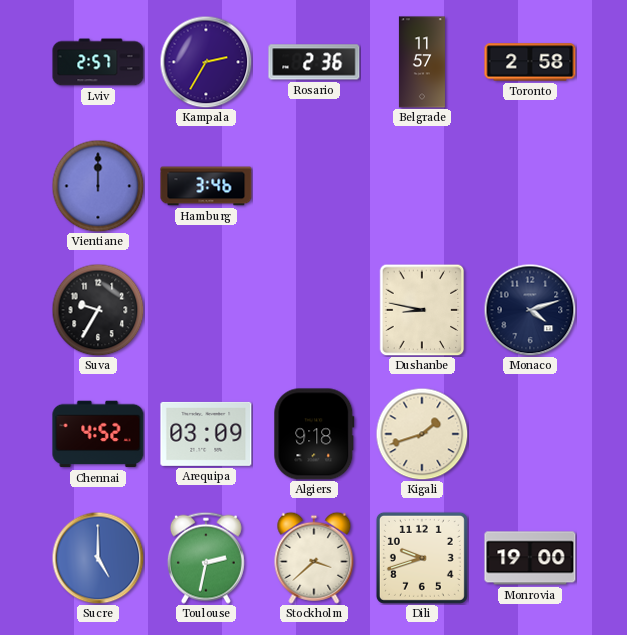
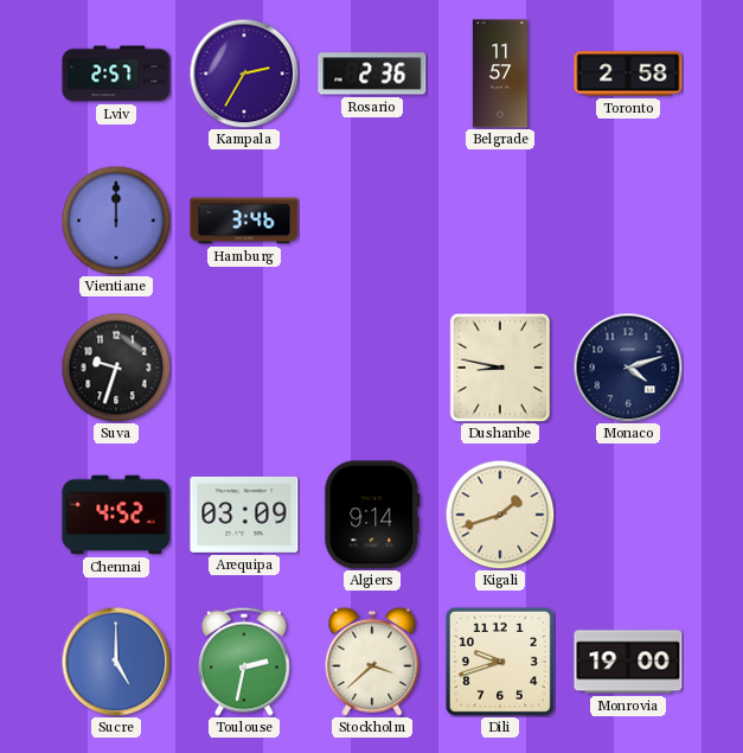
Suva: 9:35 -> 9:33
Algiers: 9:18 -> 9:14
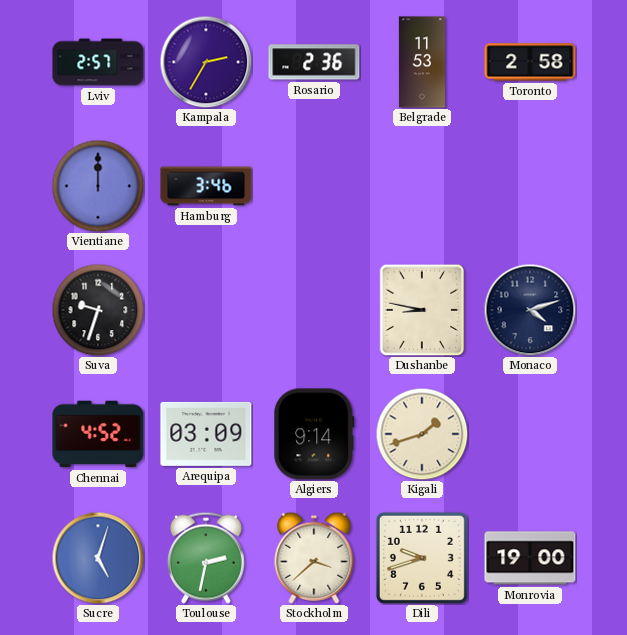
Belgrade: 11:57 -> 11:53
Sucre: 5:00 -> 5:03
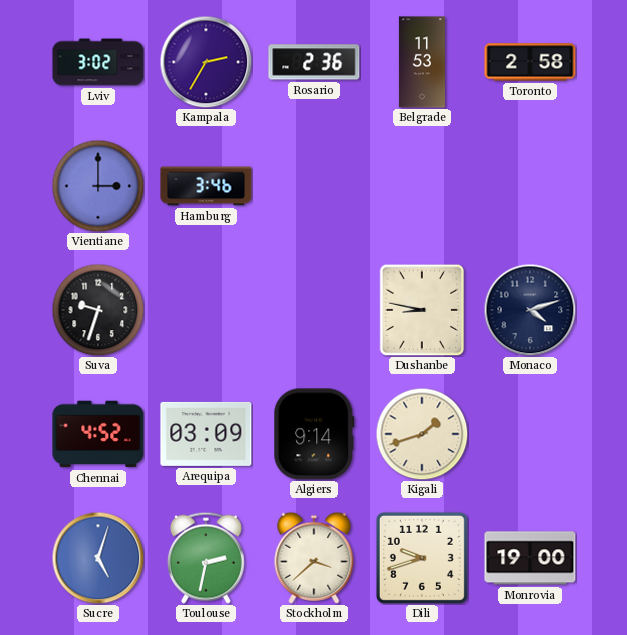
Lviv: 2:57 -> 3:02
Vientiane: 12:00 -> 3:00
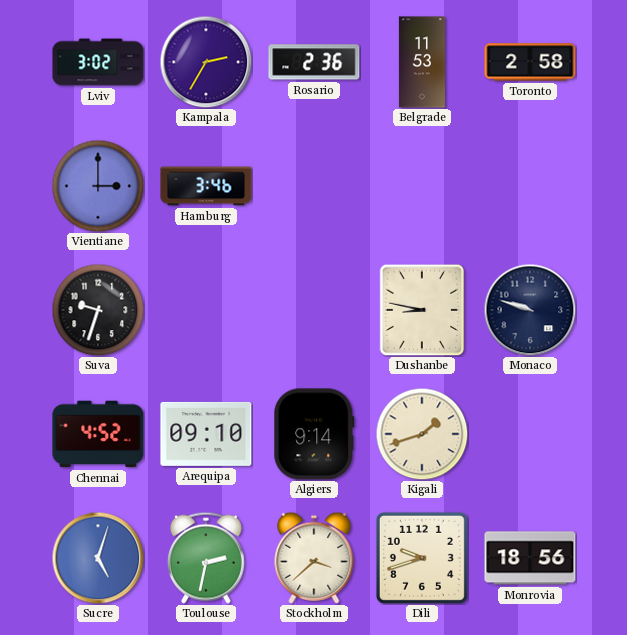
Monaco: 4:12 -> 9:48
Arequipa: 03:09 -> 09:10
Monrovia: 19:00 -> 18:56
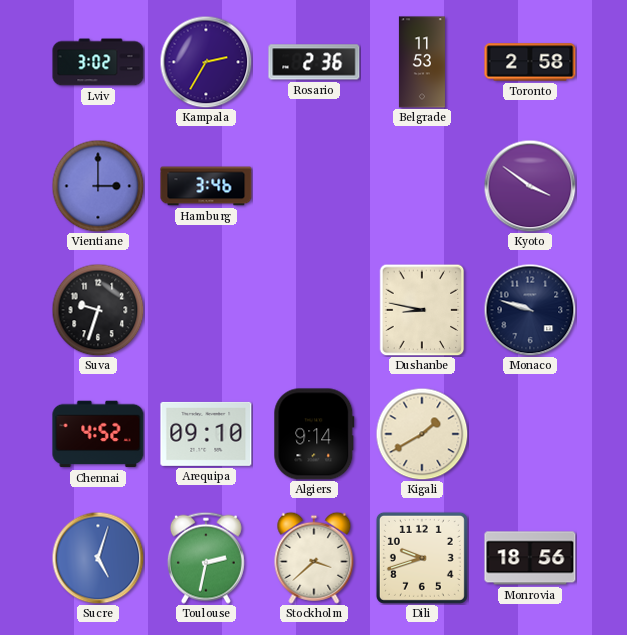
Kyoto: none -> 3:51
Kigali: 1:42 -> 1:40
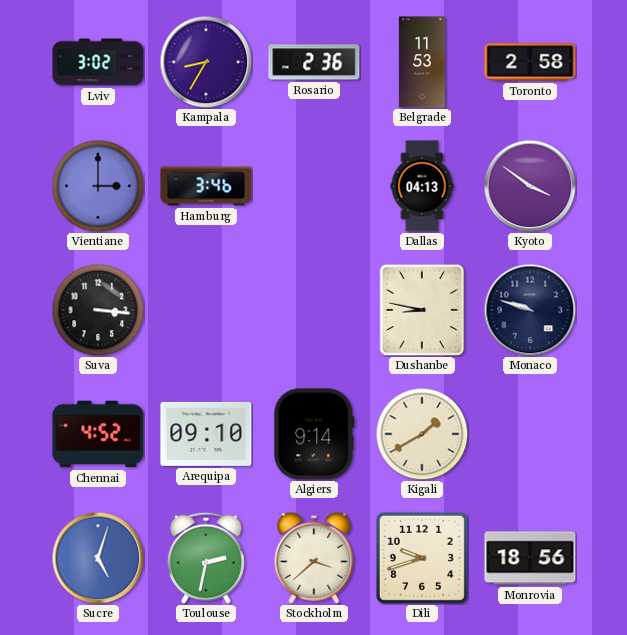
Kampala: 2:35 -> 8:35
Dallas: none -> 04:13
Suva: 9:33 -> 3:16
